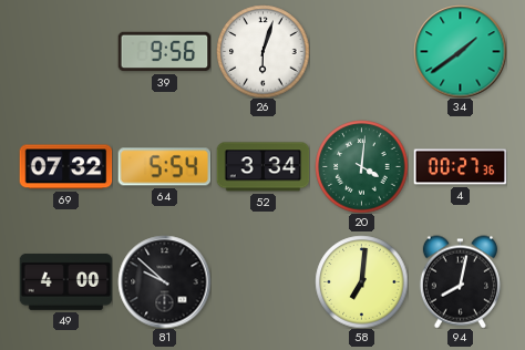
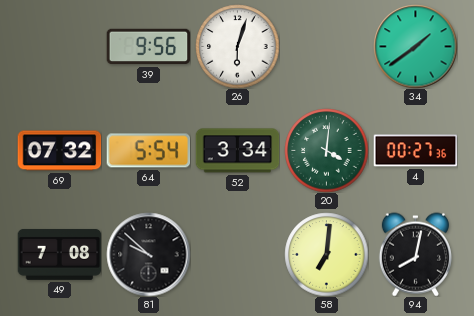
49: 4:00 -> 7:08
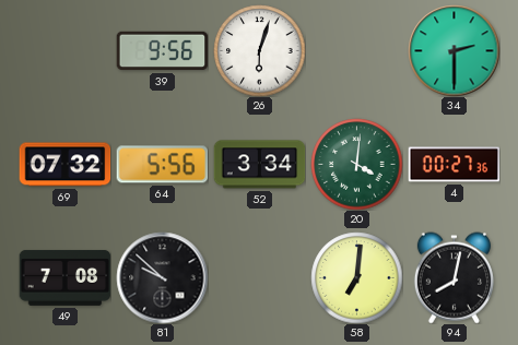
34: 1:39 -> 2:30
64: 5:54 -> 5:56
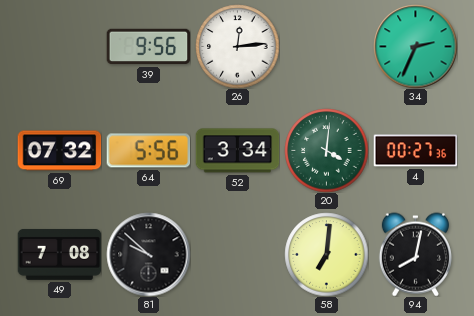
26: 6:03 -> 12:14
34: 2:30 -> 2:34
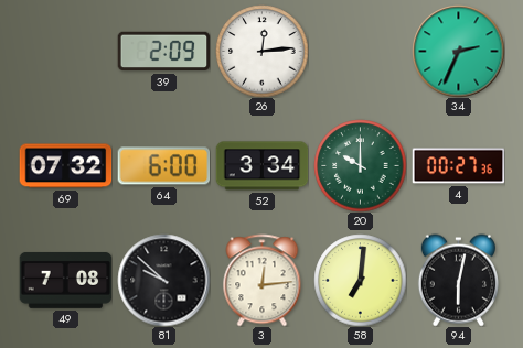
39: 9:56 -> 2:09
64: 5:56 -> 6:00
20: 4:01 -> 10:00
3: none -> 12:14
94: 8:02 -> 6:02
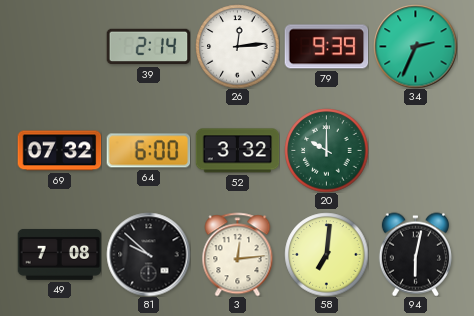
39: 2:09 -> 2:14
79: none -> 9:39
52: 3:34 -> 3:32
4: 00:27 -> none
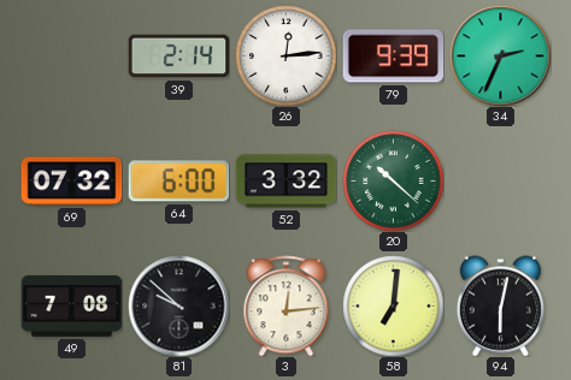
20: 10:00 -> 10:22
